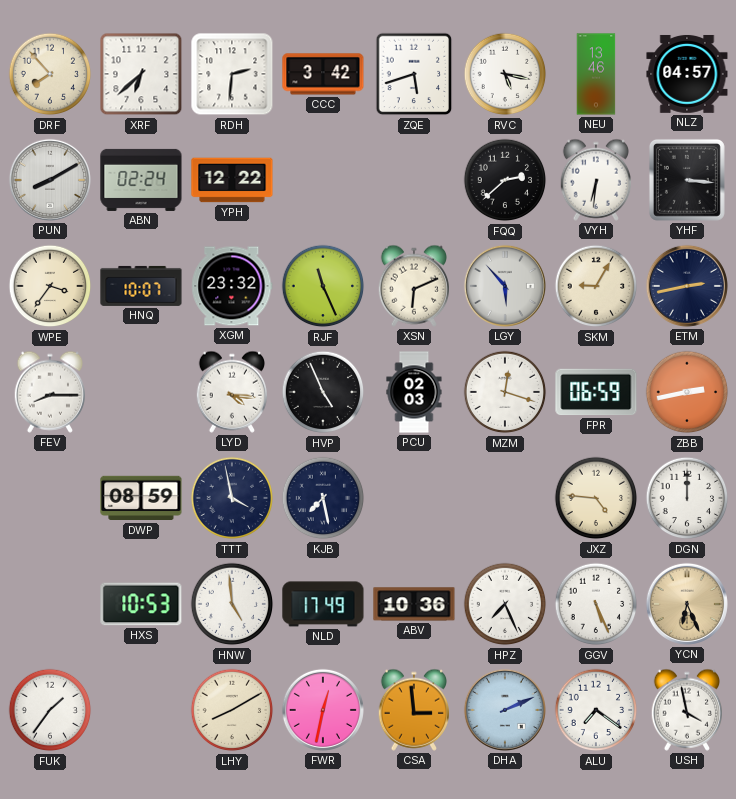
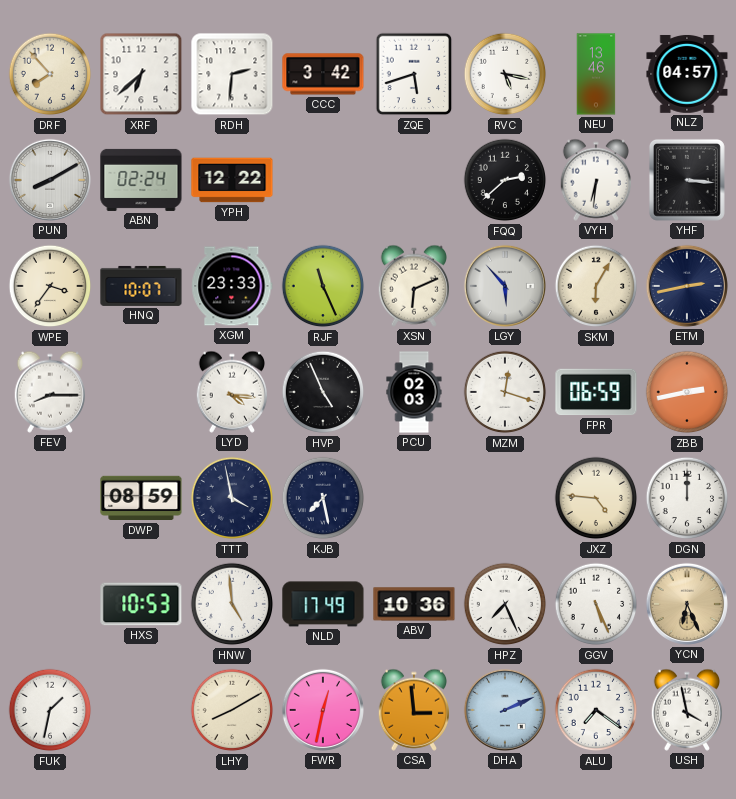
XGM: 23:32 -> 23:33
SKM: 9:05 -> 6:05
FUK: 1:36 -> 1:32
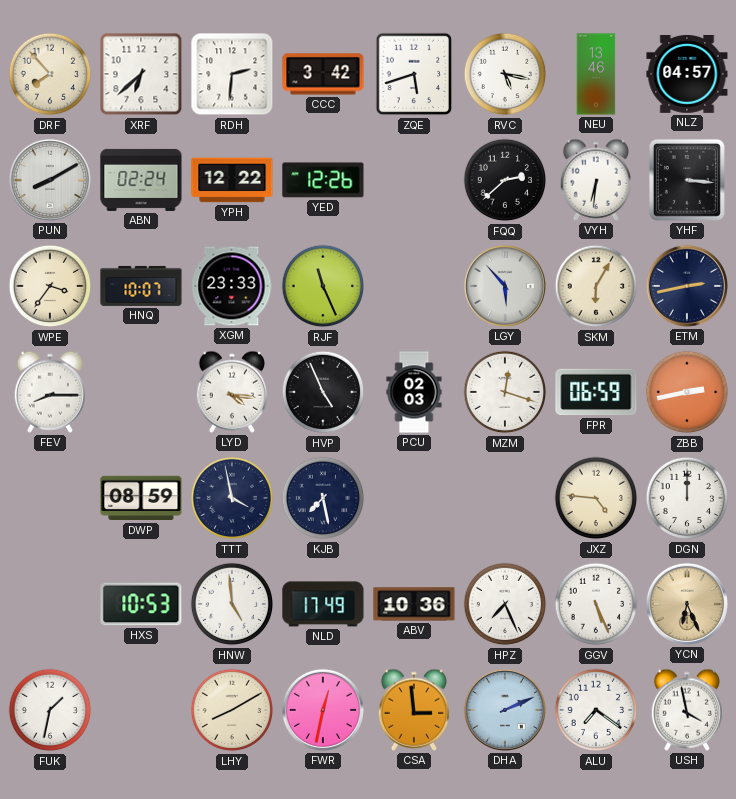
YED: none -> 12:26
XSN: 6:11 -> none
